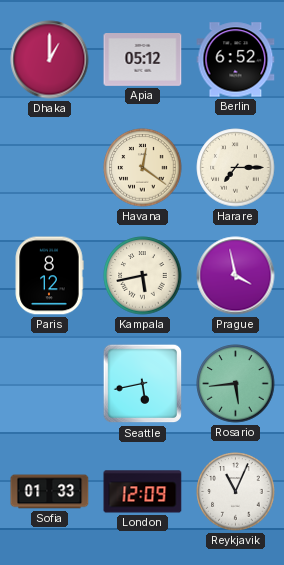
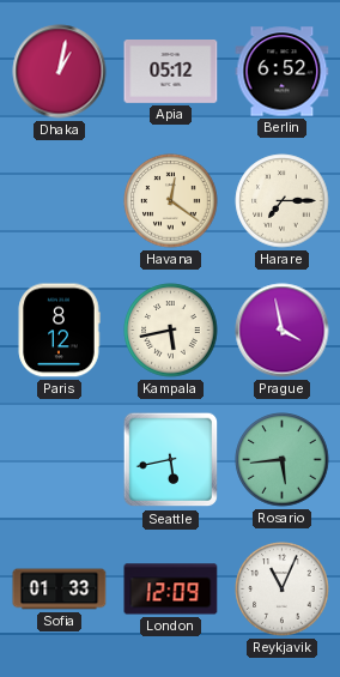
Dhaka: 1:00 -> 1:02
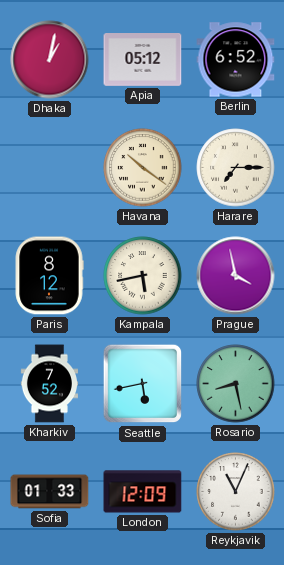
Havana: 12:21 -> 10:21
Kharkiv: none -> 7:52
Rosario: 5:44 -> 8:28
